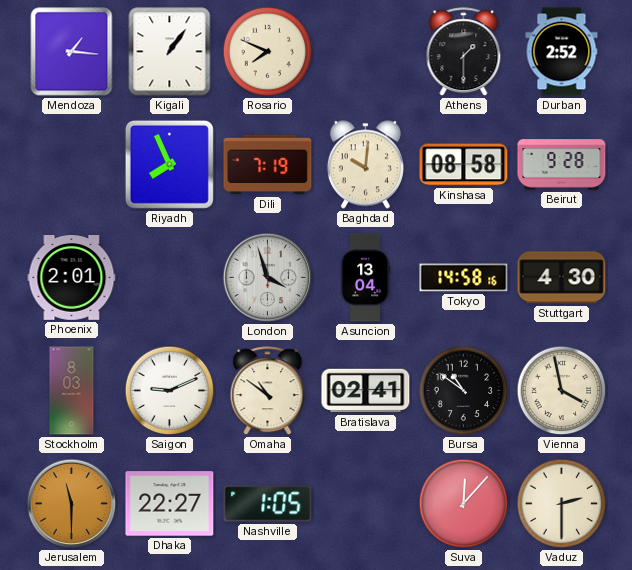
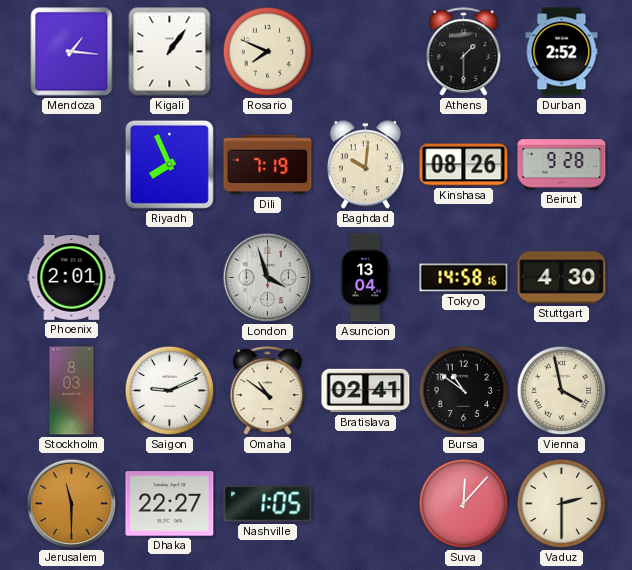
Kinshasa: 08:58 -> 08:26
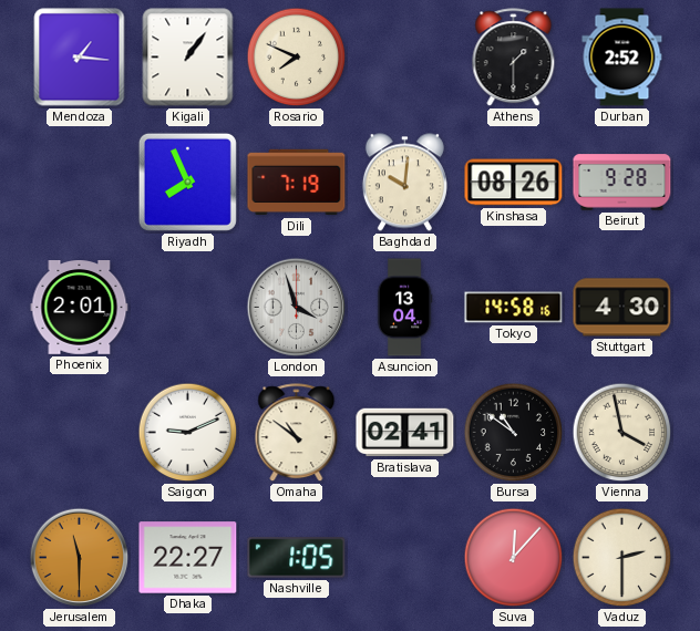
Stockholm: 8:03 -> none
